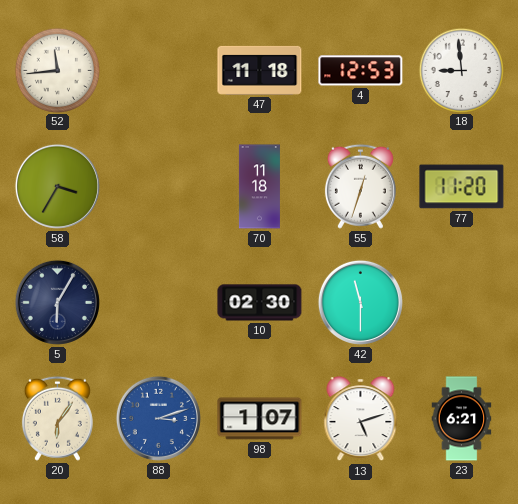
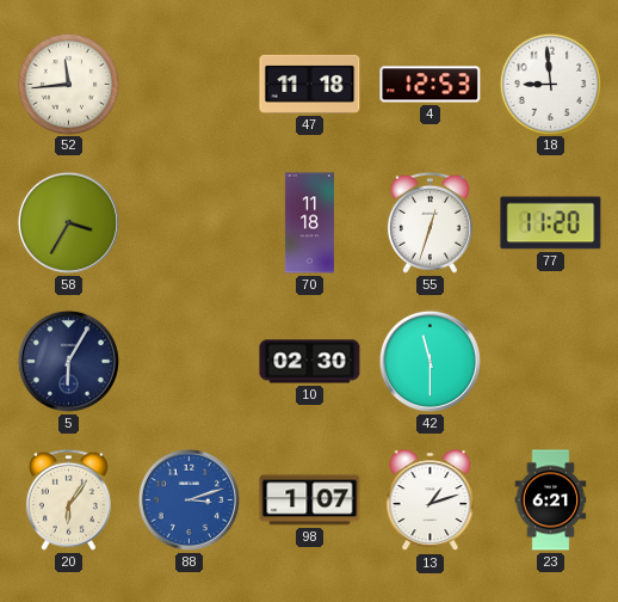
13: 5:12 -> 1:12
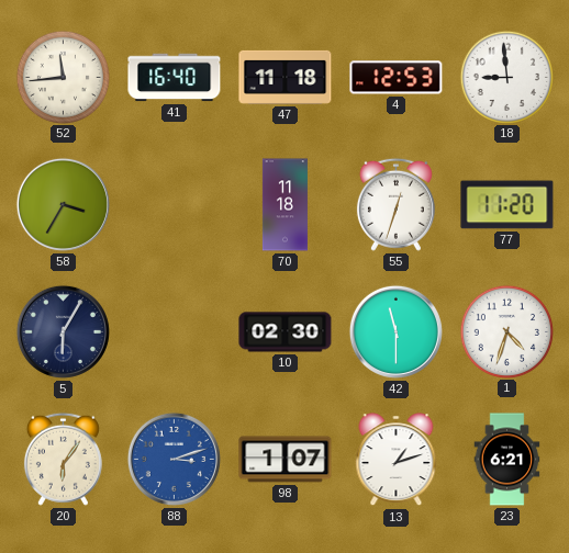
41: none -> 16:40
1: none -> 4:33
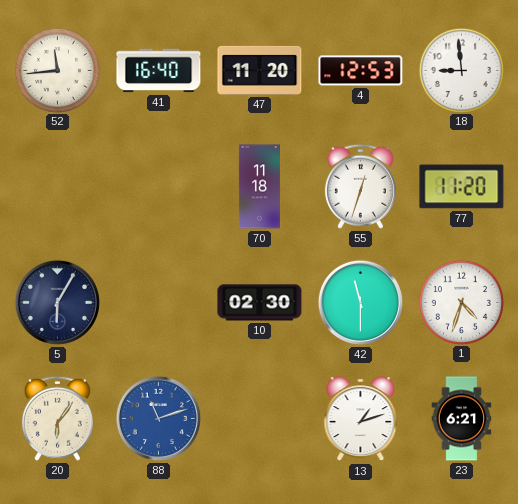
47: 11:18 -> 11:20
58: 3:35 -> none
88: 3:12 -> 11:12
98: 1:07 -> none
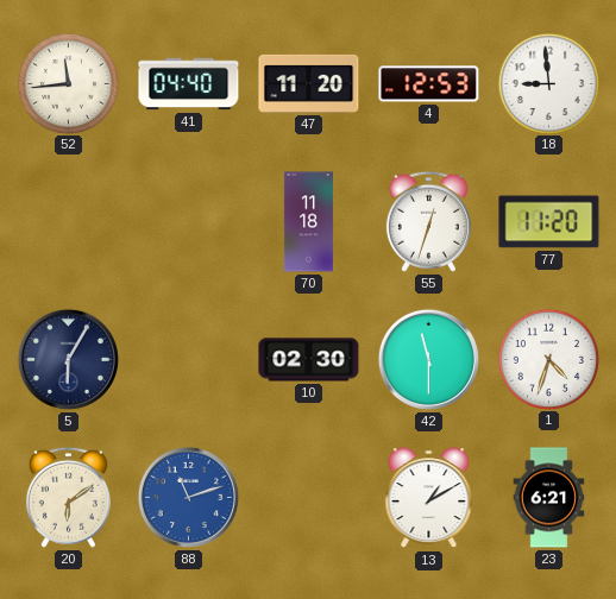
41: 16:40 -> 04:40
20: 6:06 -> 6:09
13: 1:12 -> 1:10
